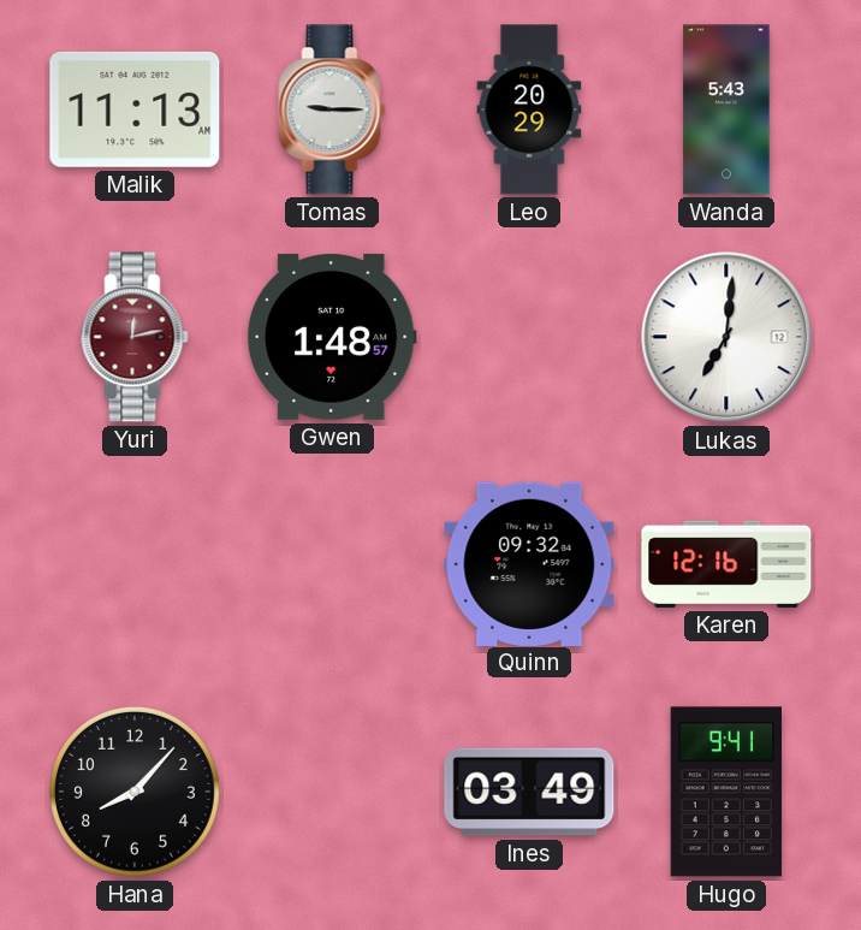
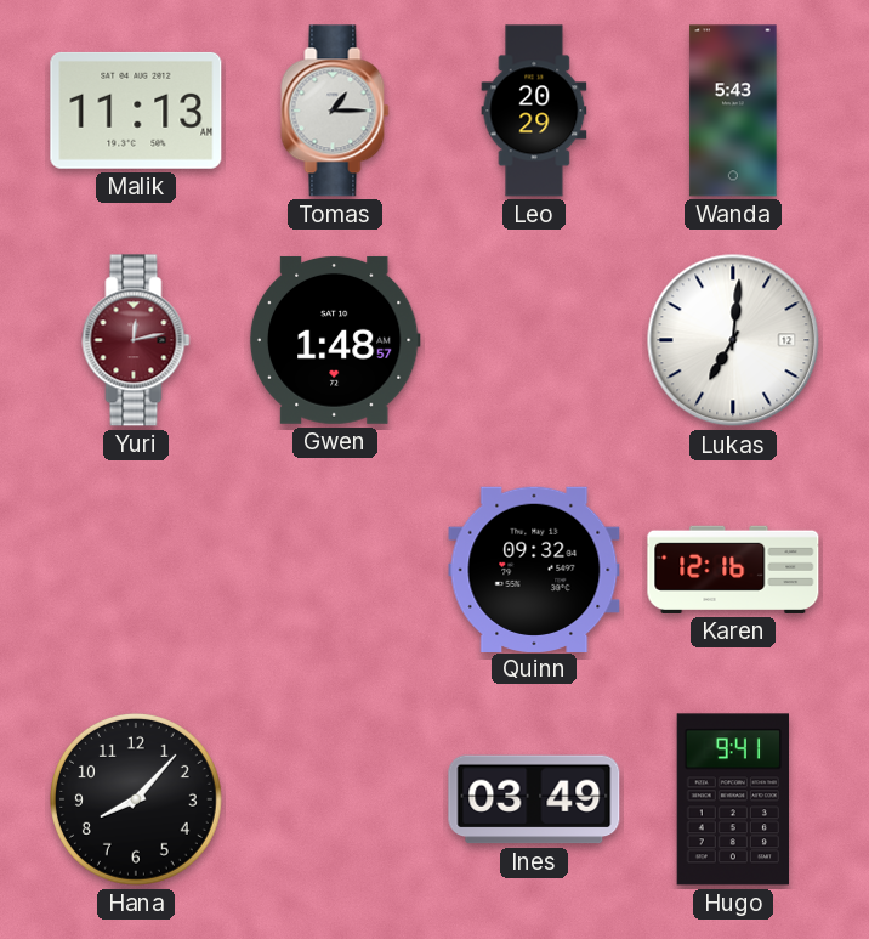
Tomas: 9:15 -> 1:15
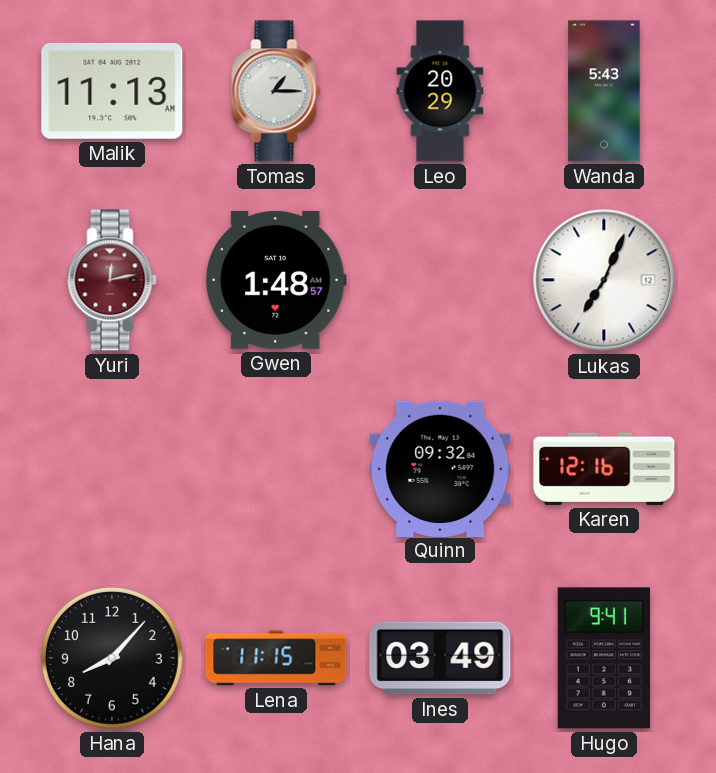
Lukas: 7:01 -> 7:04
Lena: none -> 11:15
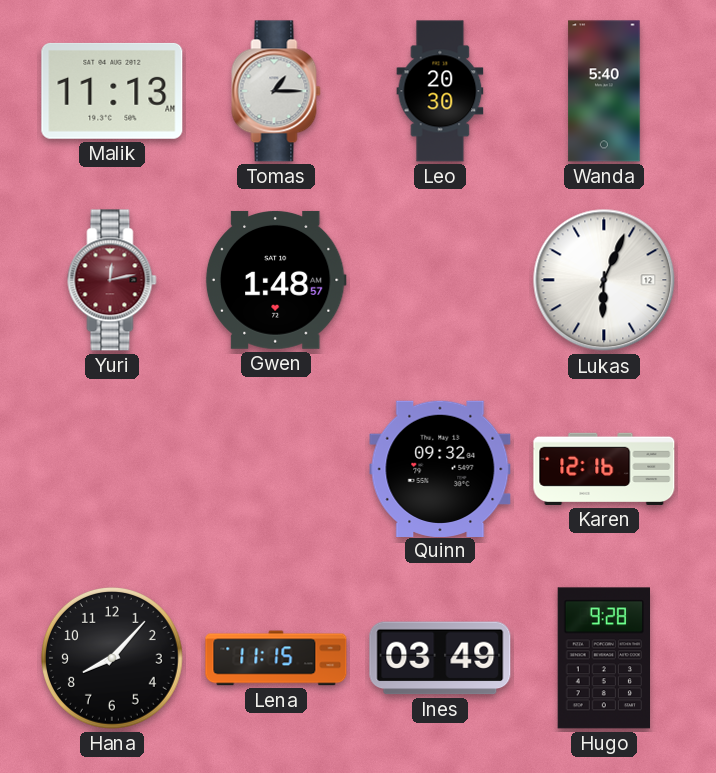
Leo: 20:29 -> 20:30
Wanda: 5:43 -> 5:40
Lukas: 7:04 -> 6:04
Hugo: 9:41 -> 9:28
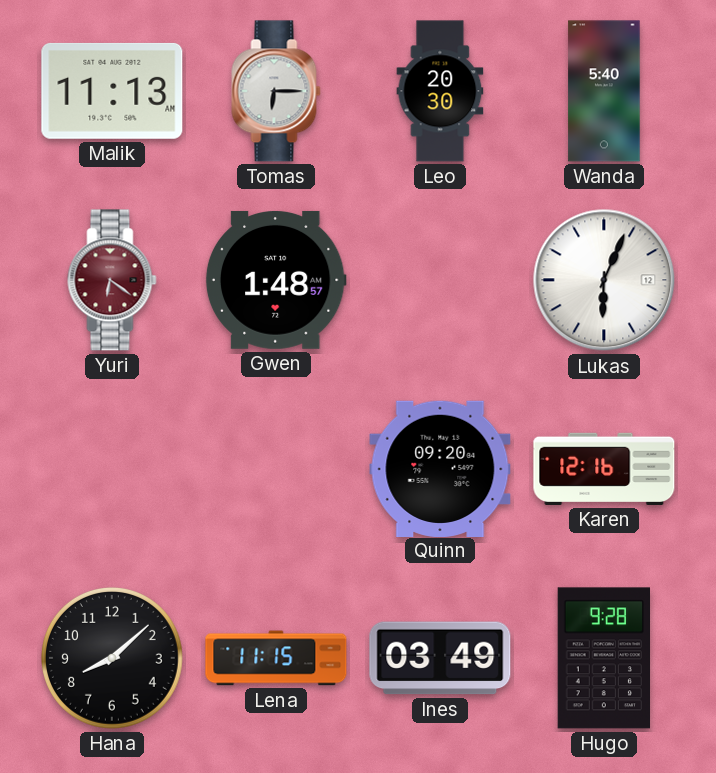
Tomas: 1:15 -> 6:15
Yuri: 12:13 -> 6:21
Quinn: 09:32 -> 09:20
Hana: 8:07 -> 8:08
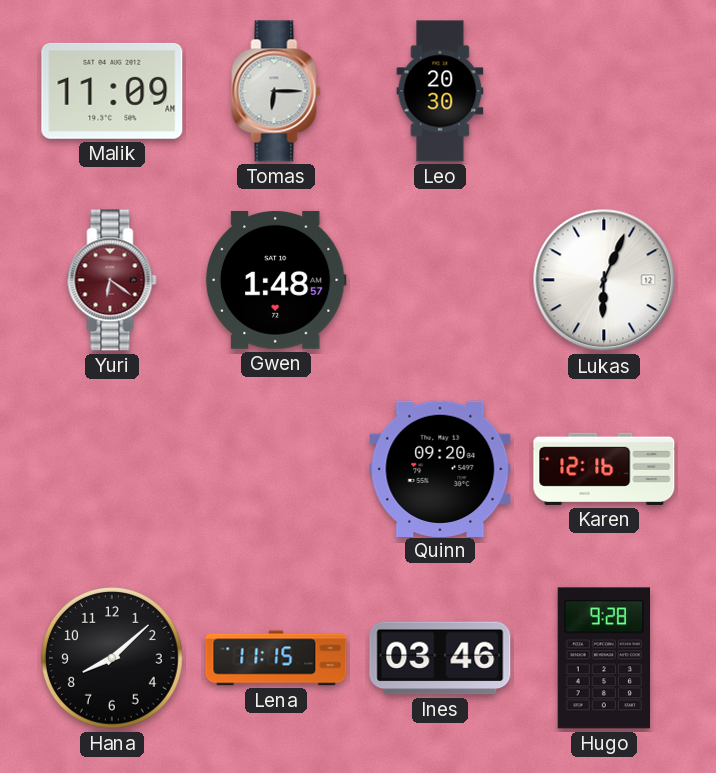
Malik: 11:13 -> 11:09
Wanda: 5:40 -> none
Ines: 03:49 -> 03:46
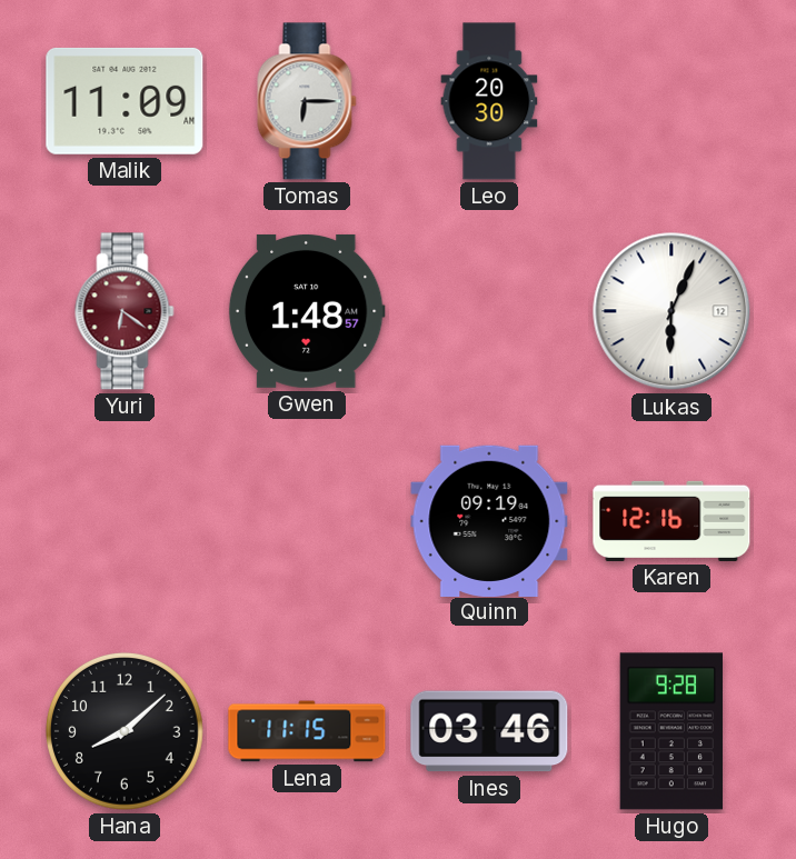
Quinn: 09:20 -> 09:19
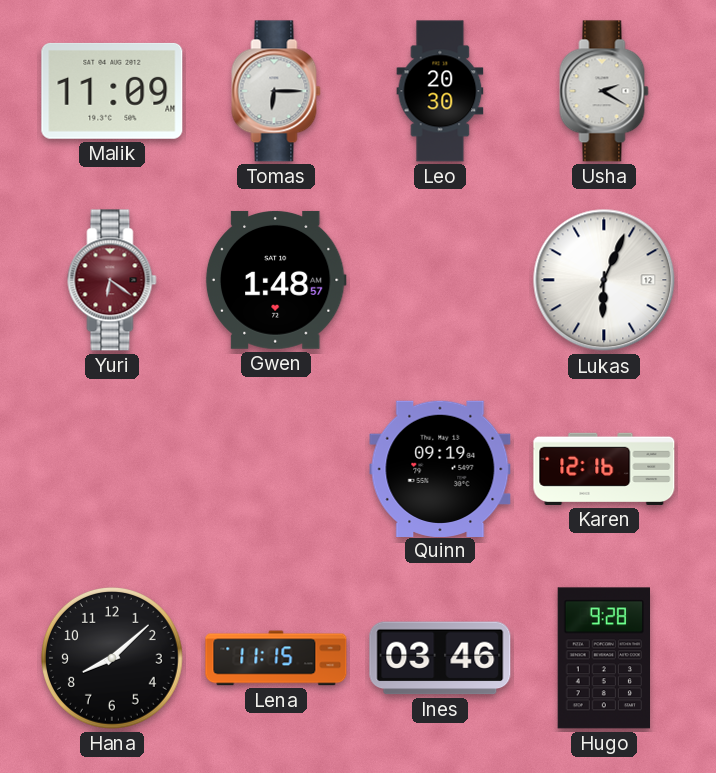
Usha: none -> 2:20
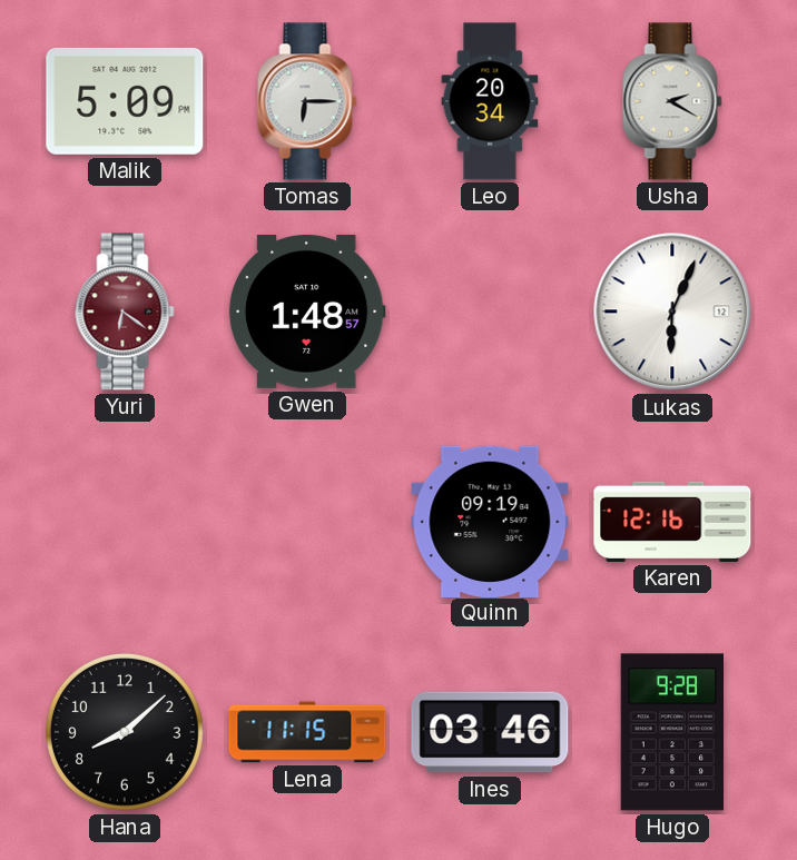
Malik: 11:09 -> 5:09
Leo: 20:30 -> 20:34
